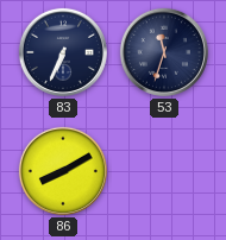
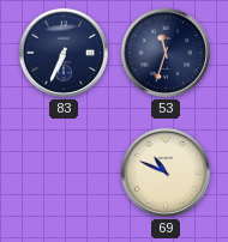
86: 8:10 -> none
69: none -> 10:49
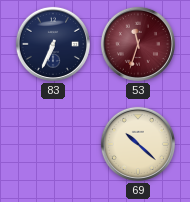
53 dial: navy -> burgundy
69: 10:49 -> 10:22
